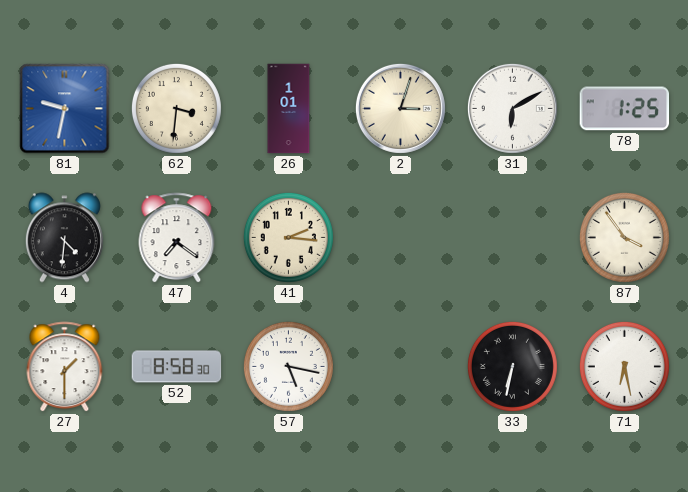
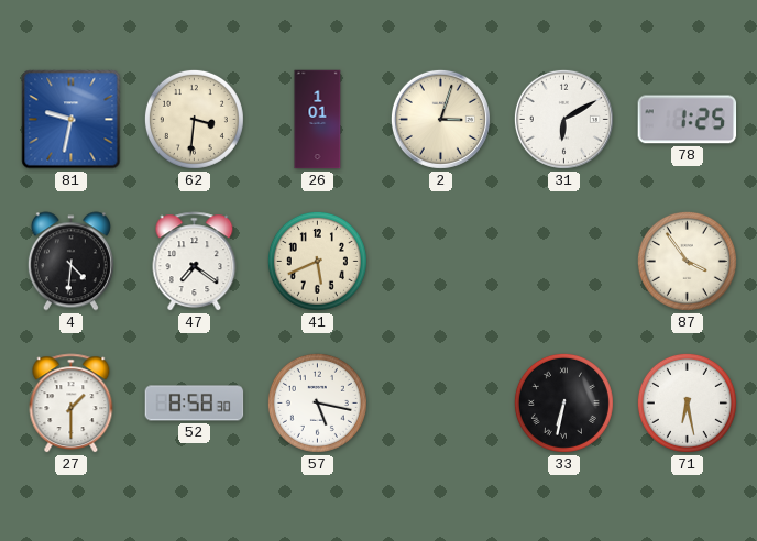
41: 2:16 -> 5:41
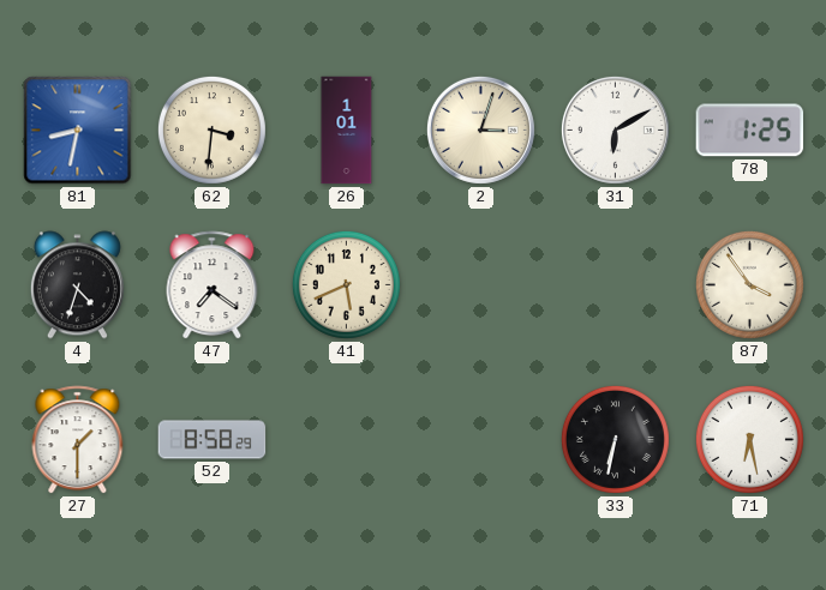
81: 9:32 -> 8:32
4: 4:31 -> 4:33
52: 8:58:30 -> 8:58:29
57: 5:17 -> none
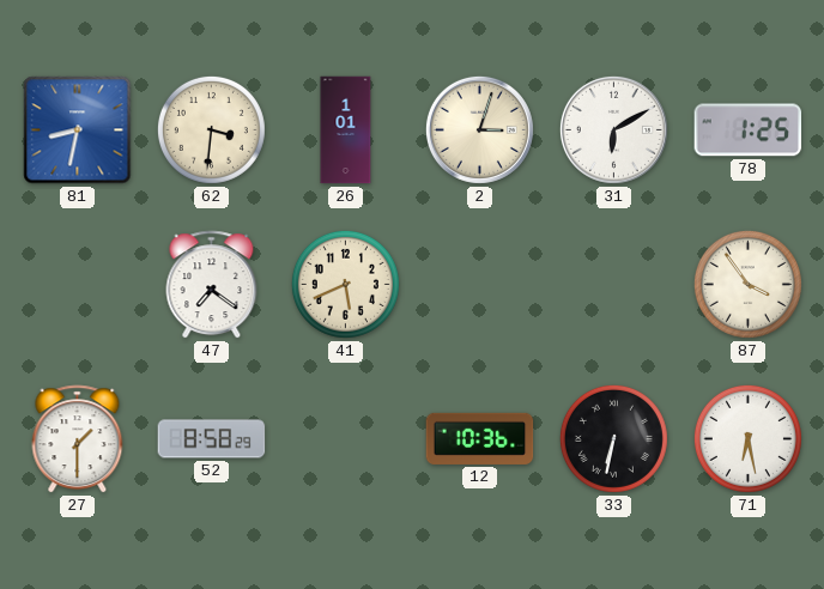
4: 4:33 -> none
12: none -> 10:36
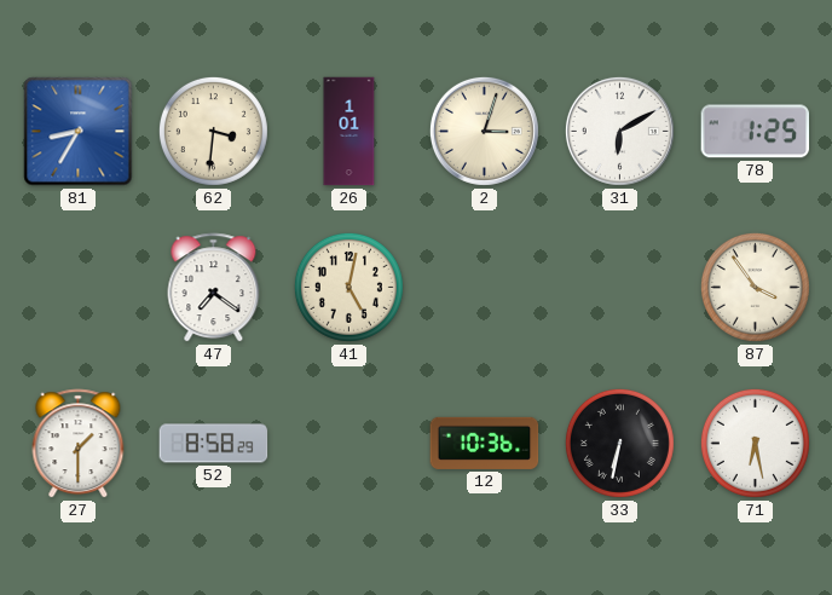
81: 8:32 -> 8:35
41: 5:41 -> 5:02
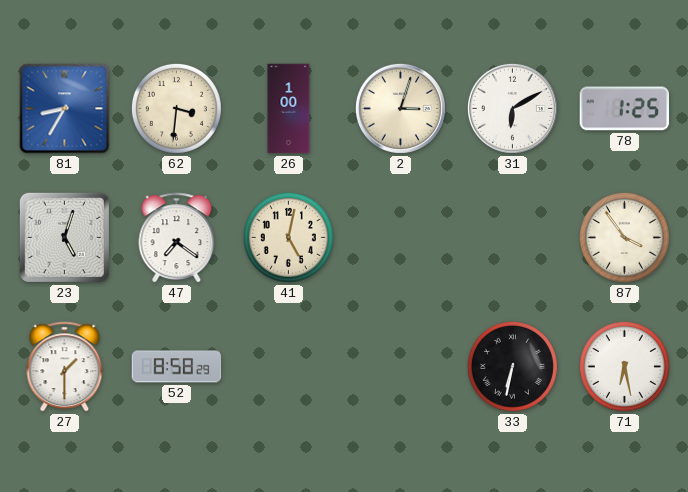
26: 1:01 -> 1:00
23: none -> 5:03
12: 10:36 -> none
